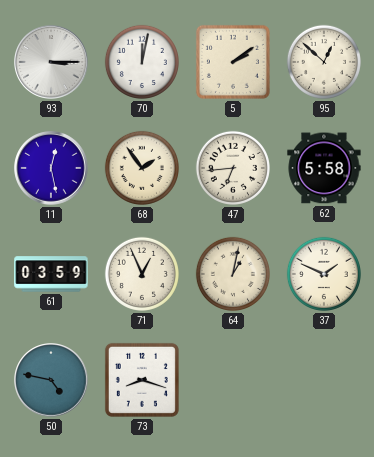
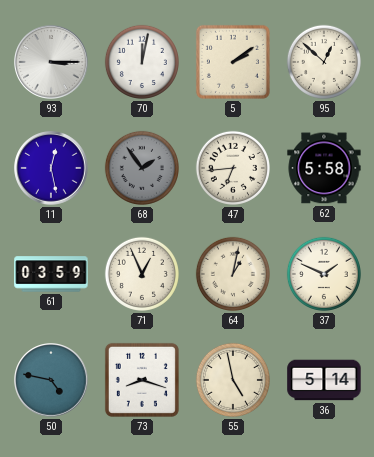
68 dial: cream -> grey
55: none -> 4:58
36: none -> 5:14
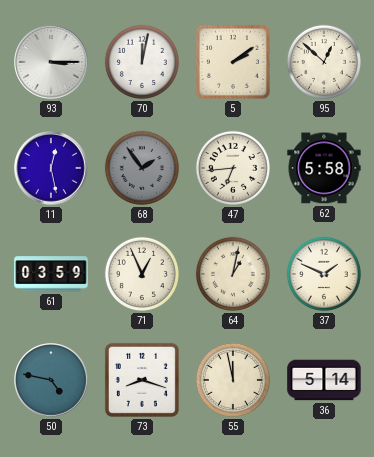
55: 4:58 -> 11:58
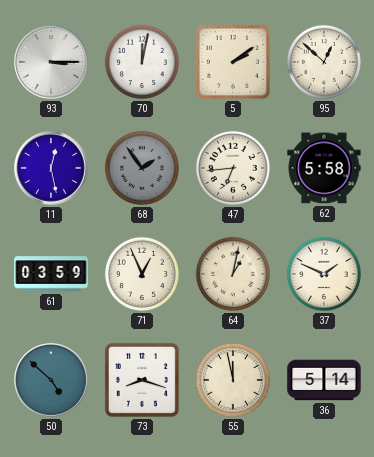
50: 4:47 -> 4:52
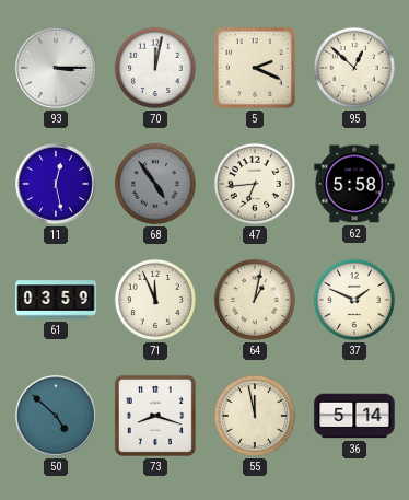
5: 2:09 -> 2:19
68: 1:54 -> 4:54
71: 12:56 -> 11:56
